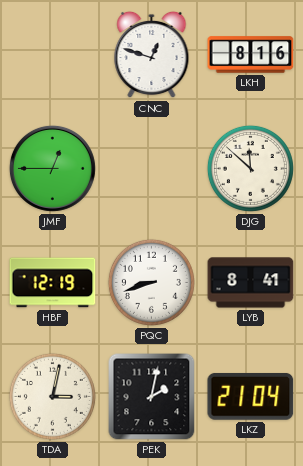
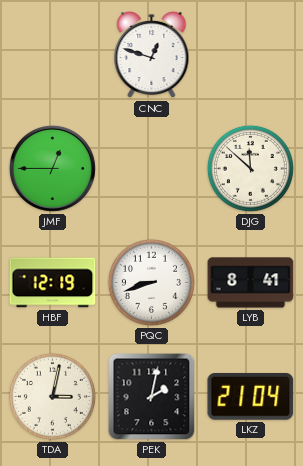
LKH: 8:16 -> none
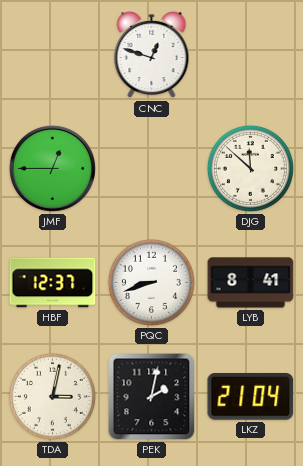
HBF: 12:19 -> 12:37
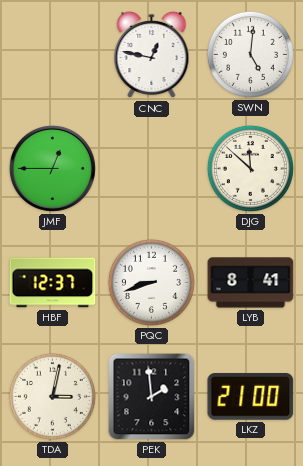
CNC: 12:48 -> 12:47
SWN: none -> 5:01
PEK: 2:02 -> 1:59
LKZ: 21:04 -> 21:00
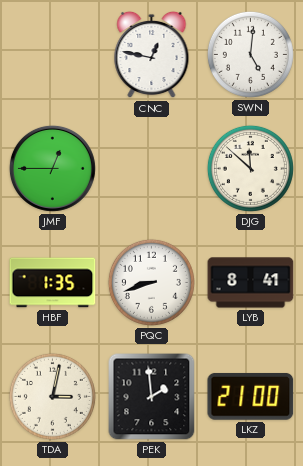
HBF: 12:37 -> 1:35
